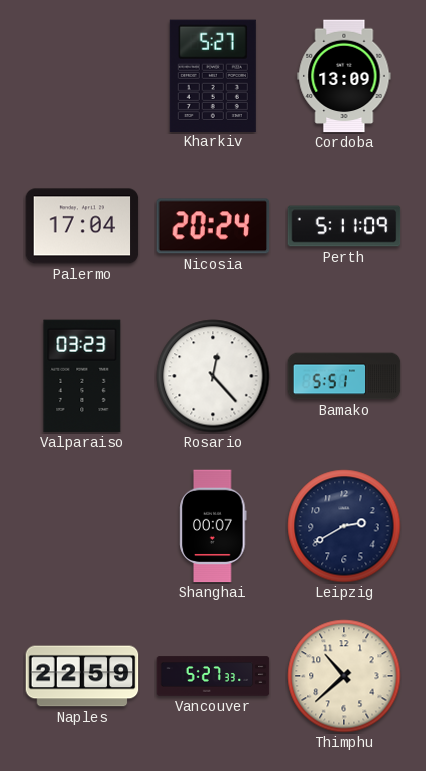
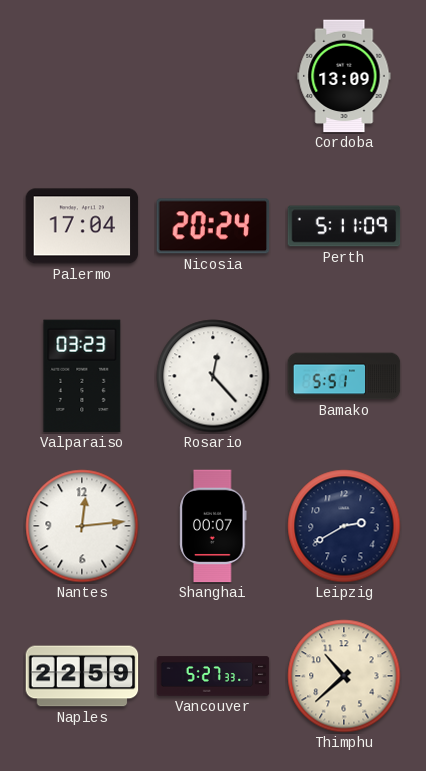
Kharkiv: 5:27 -> none
Nantes: none -> 12:14
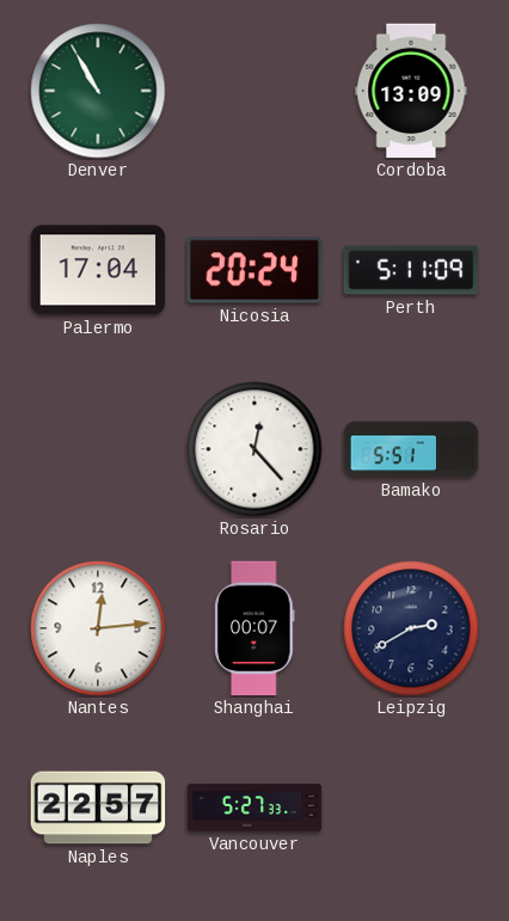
Denver: none -> 10:55
Valparaiso: 03:23 -> none
Naples: 22:59 -> 22:57
Thimphu: 10:38 -> none
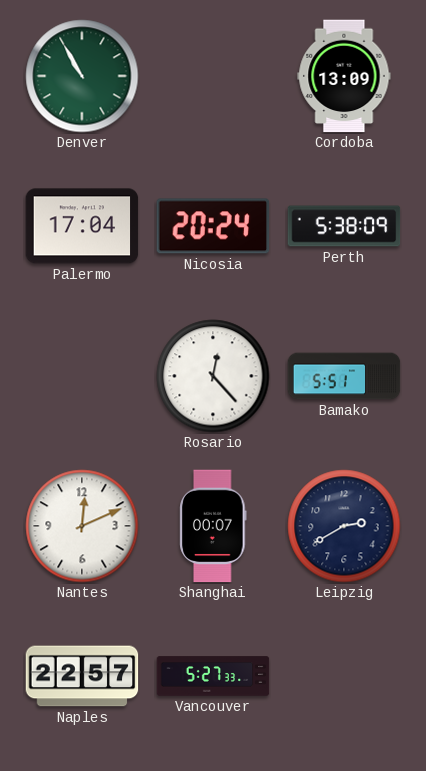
Perth: 5:11 -> 5:38
Nantes: 12:14 -> 12:11
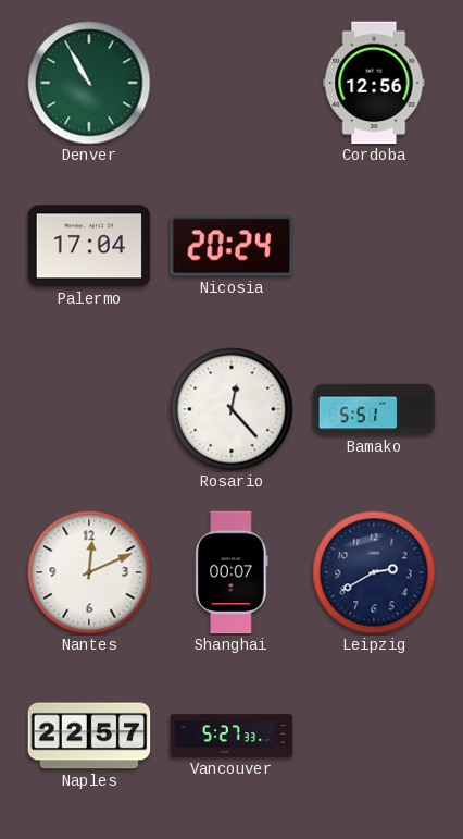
Cordoba: 13:09 -> 12:56
Perth: 5:38 -> none
